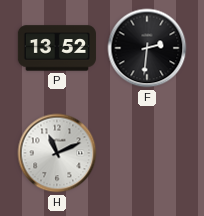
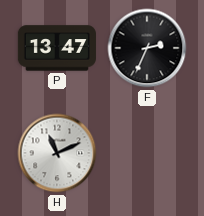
P: 13:52 -> 13:47
F: 2:31 -> 2:34
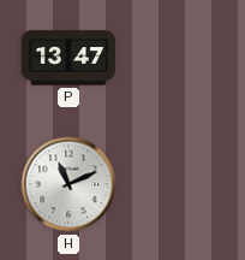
F: 2:34 -> none
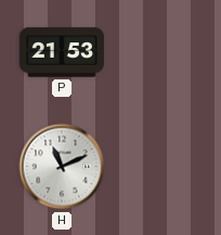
P: 13:47 -> 21:53
